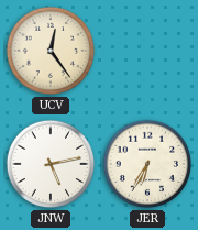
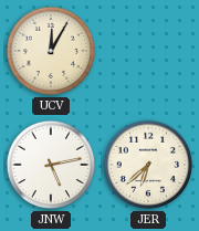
UCV: 12:24 -> 12:05
JER: 6:35 -> 6:38
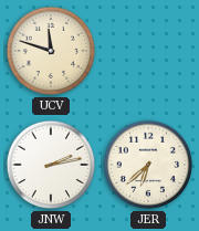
UCV: 12:05 -> 11:48
JNW: 5:13 -> 2:13
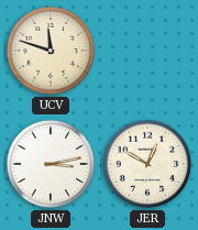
JNW: 2:13 -> 3:13
JER: 6:38 -> 12:50
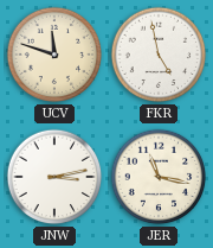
FKR: none -> 4:58
JER: 12:50 -> 11:17
